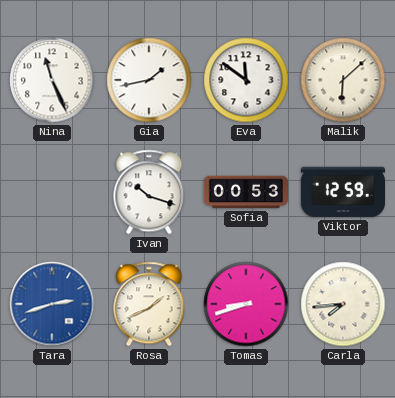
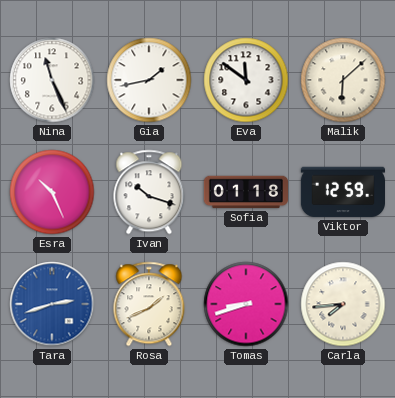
Esra: none -> 10:26
Sofia: 00:53 -> 01:18
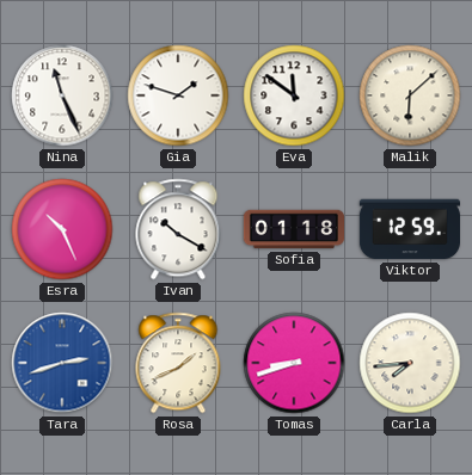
Gia: 1:43 -> 1:48
Ivan: 10:18 -> 10:20
